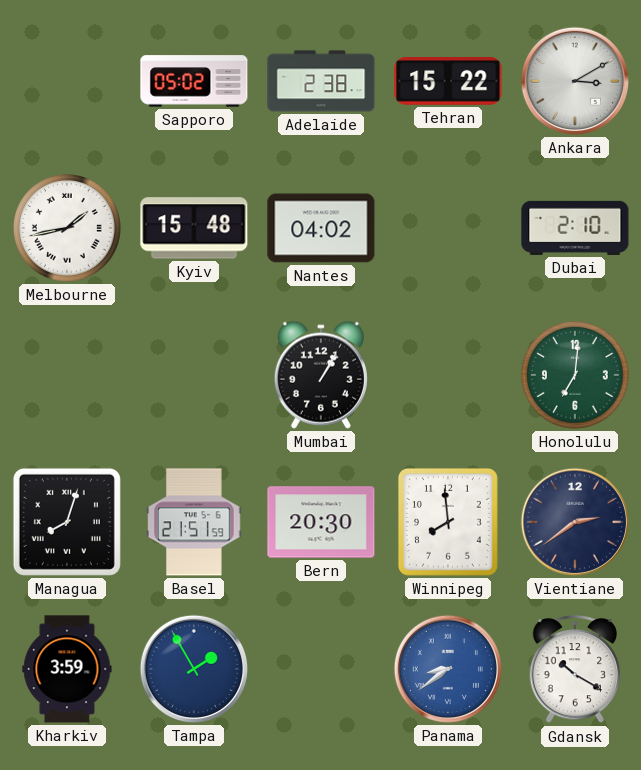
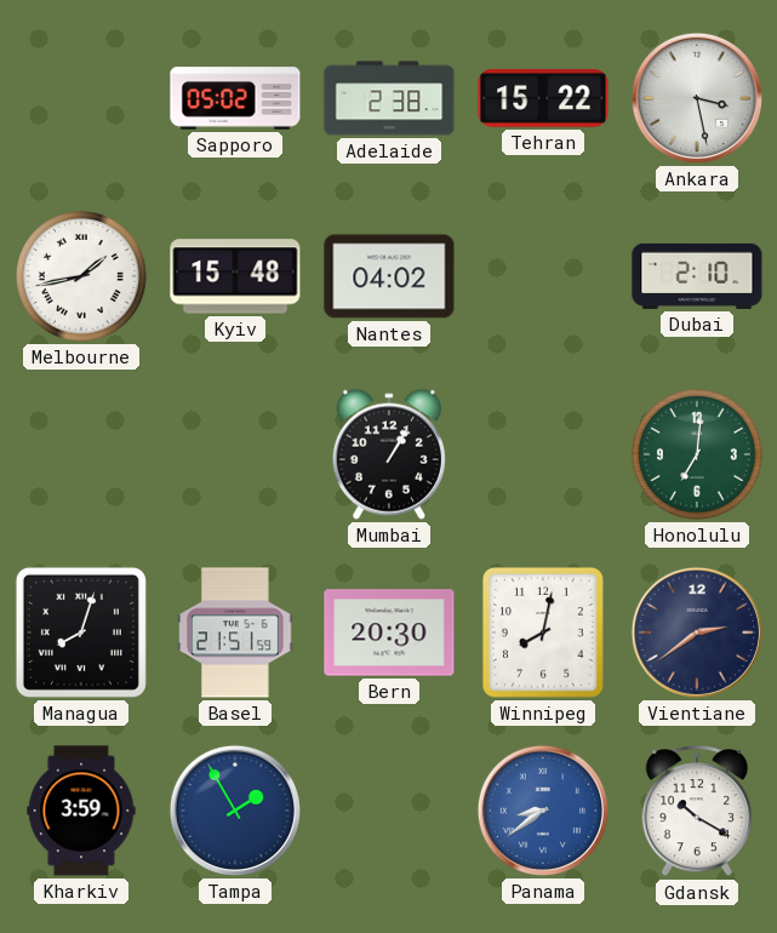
Ankara: 3:10 -> 3:28
Winnipeg: 7:59 -> 8:02
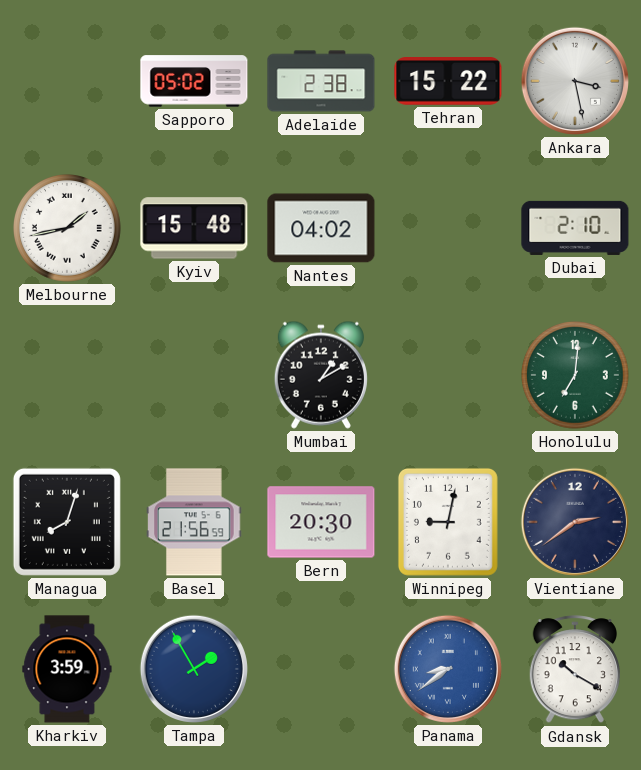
Mumbai: 1:05 -> 1:10
Basel: 21:51 -> 21:56
Winnipeg: 8:02 -> 9:02
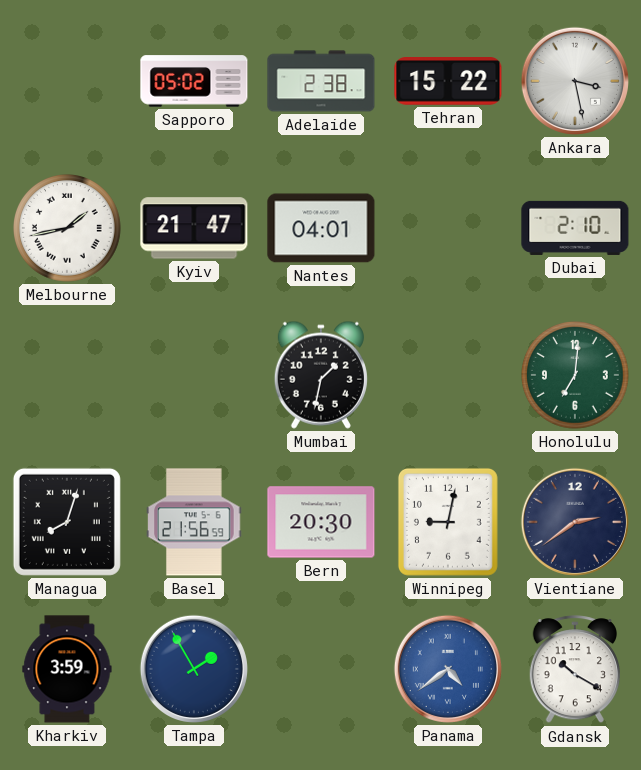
Kyiv: 15:48 -> 21:47
Nantes: 04:02 -> 04:01
Mumbai: 1:10 -> 1:32
Panama: 8:39 -> 4:39
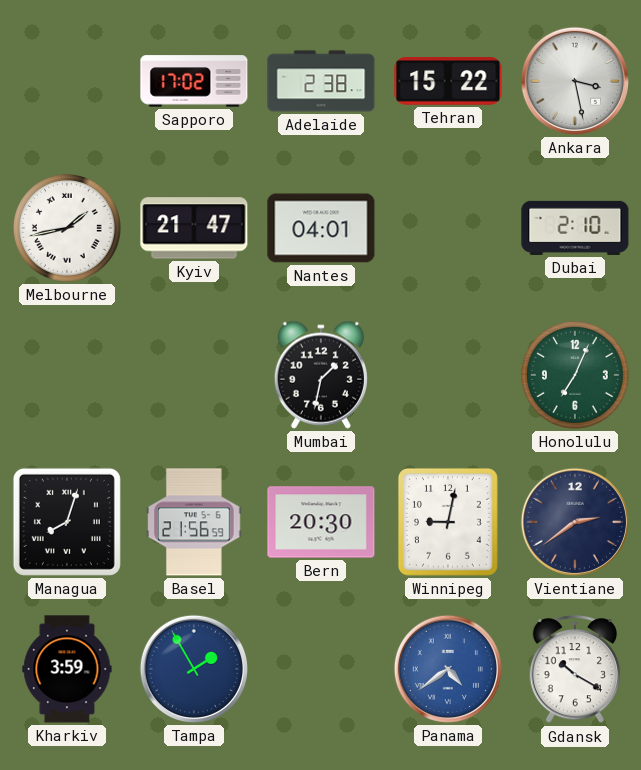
Sapporo: 05:02 -> 17:02
Honolulu: 7:01 -> 7:04
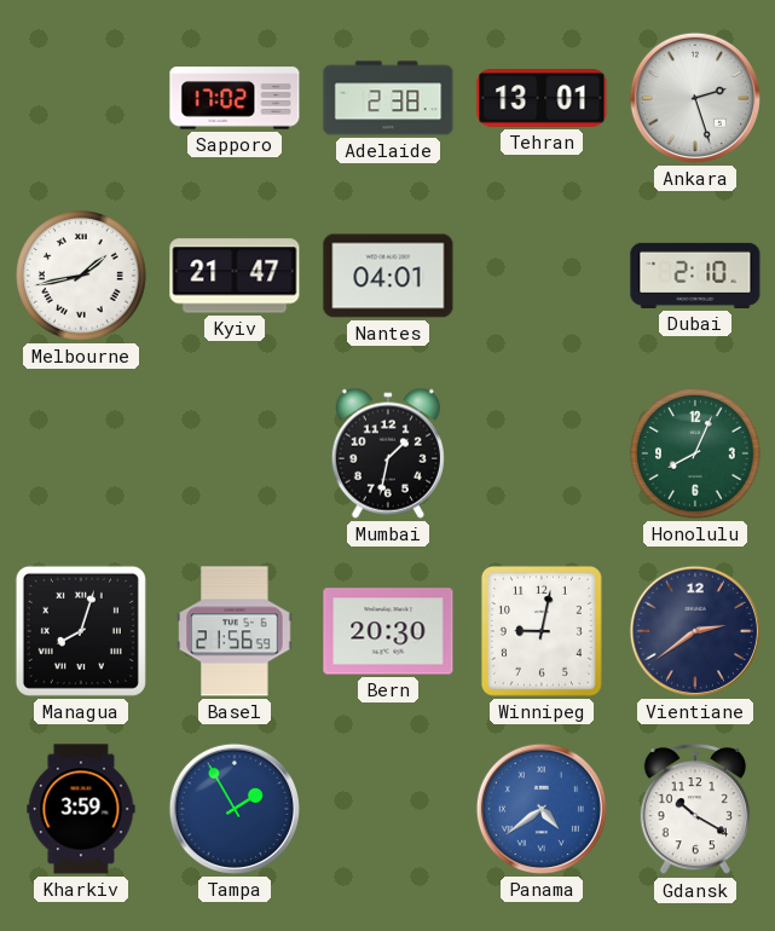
Tehran: 15:22 -> 13:01
Ankara: 3:28 -> 2:27
Honolulu: 7:04 -> 8:04
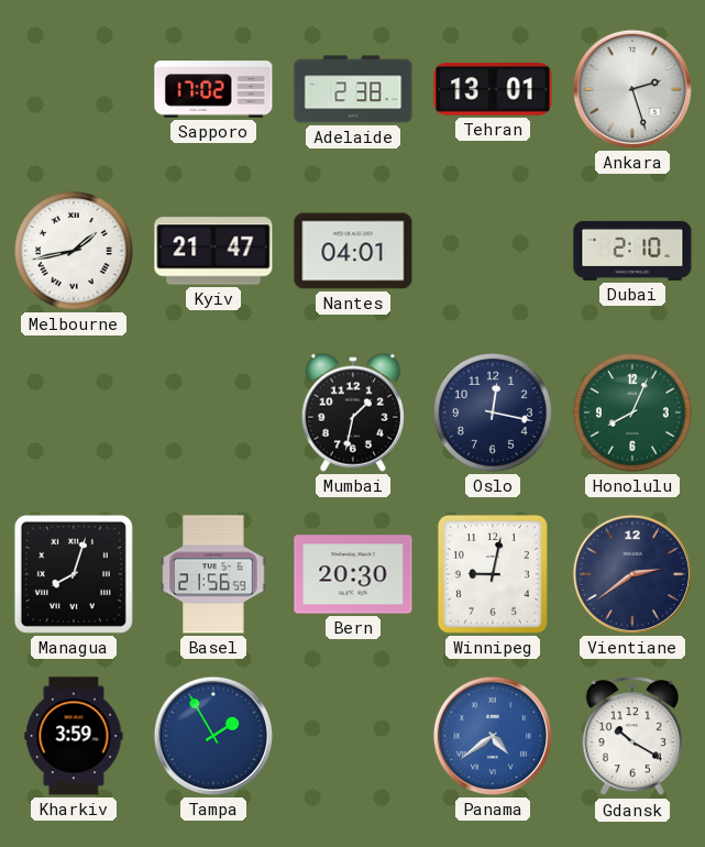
Oslo: none -> 12:17
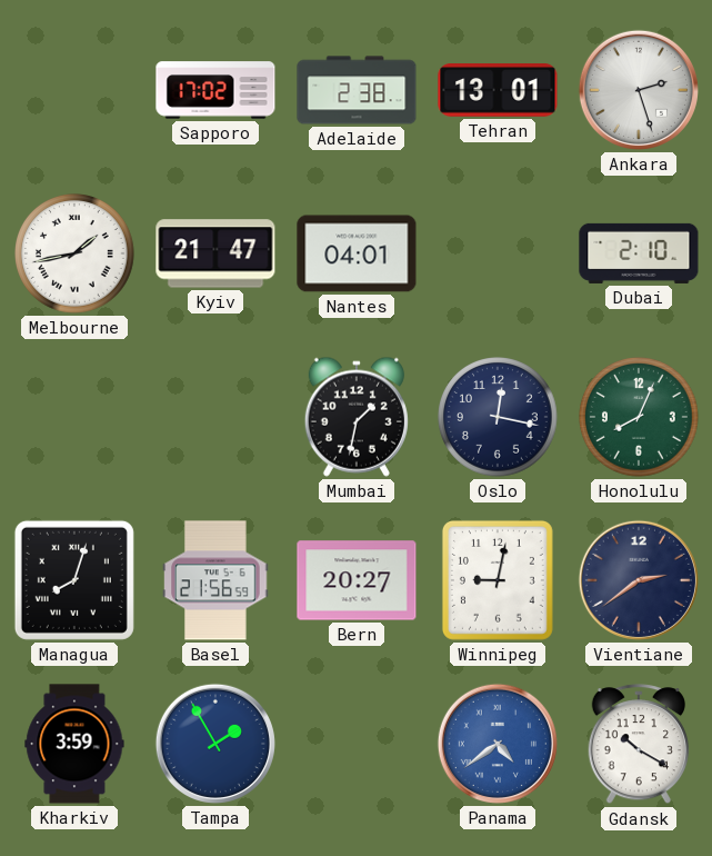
Bern: 20:30 -> 20:27
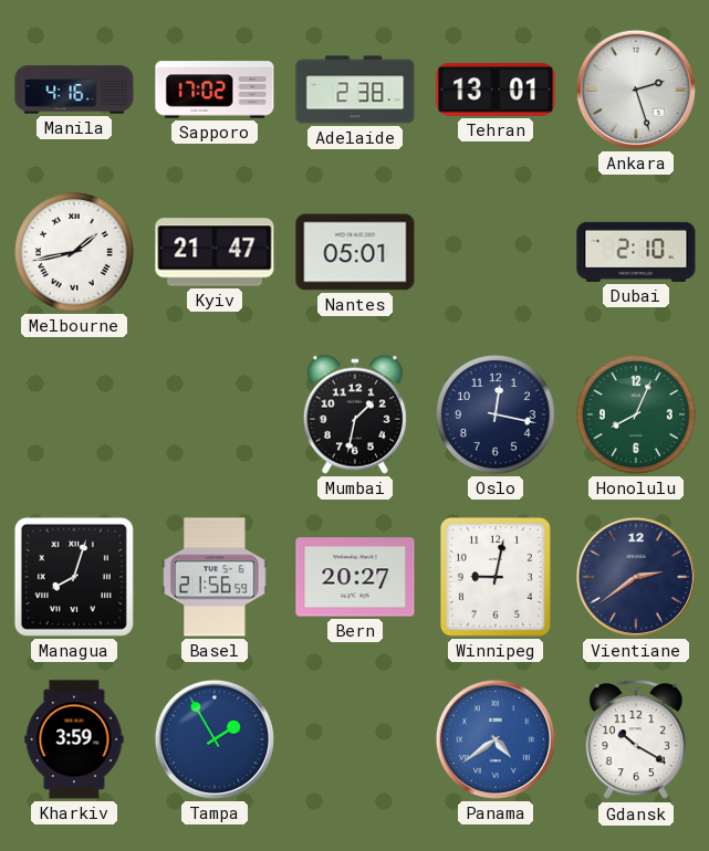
Manila: none -> 4:16
Nantes: 04:01 -> 05:01
